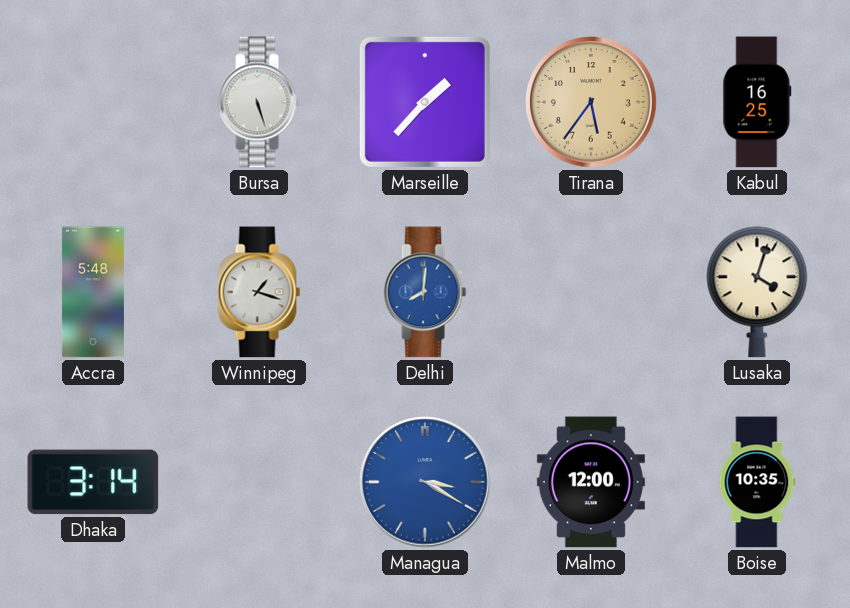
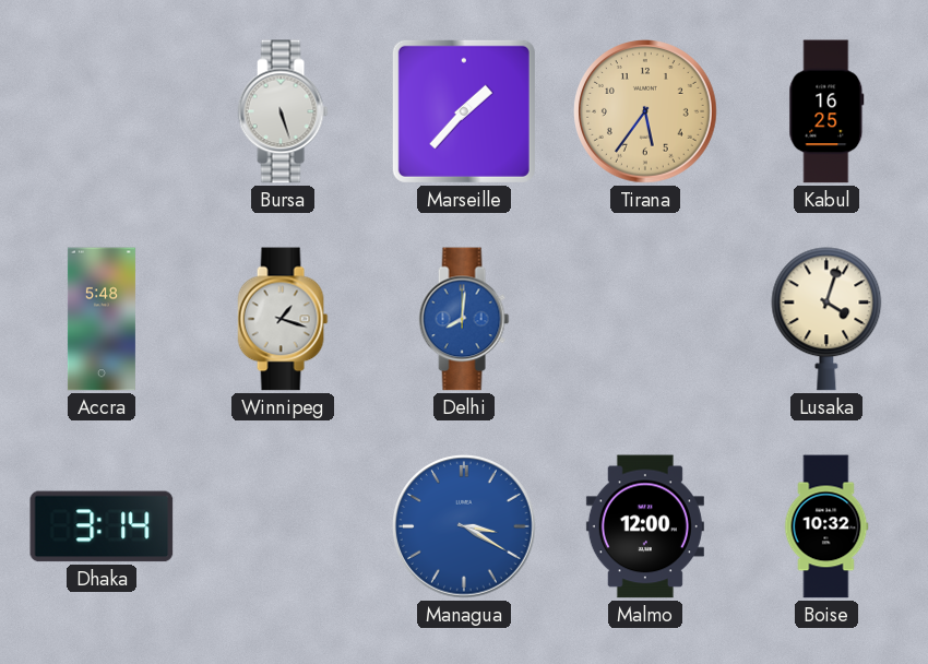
Boise: 10:35 -> 10:32
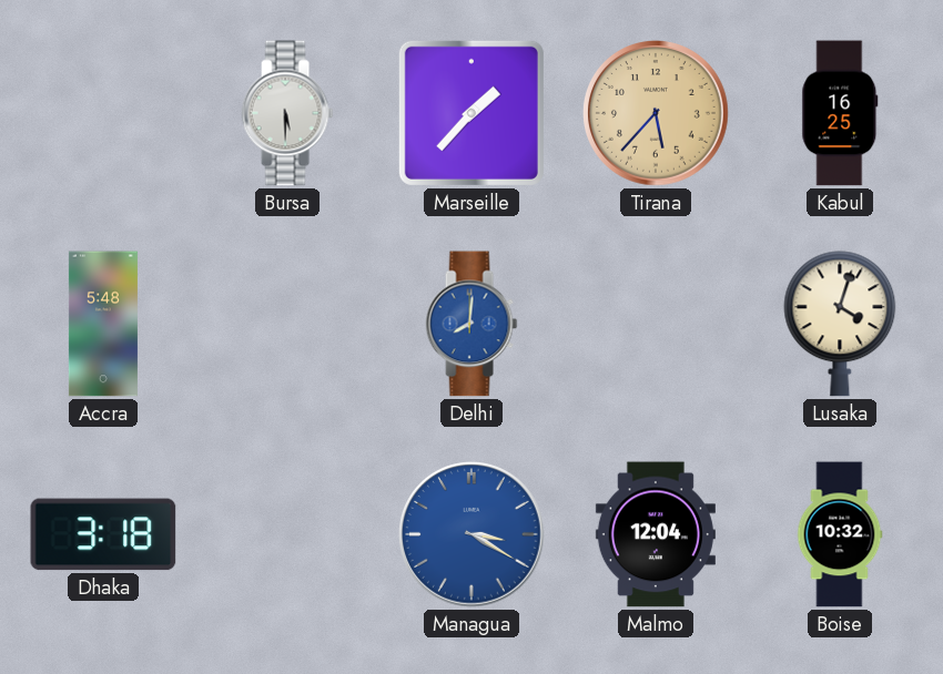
Bursa: 5:27 -> 5:30
Tirana: 5:36 -> 5:37
Winnipeg: 1:18 -> none
Dhaka: 3:14 -> 3:18
Malmo: 12:00 -> 12:04
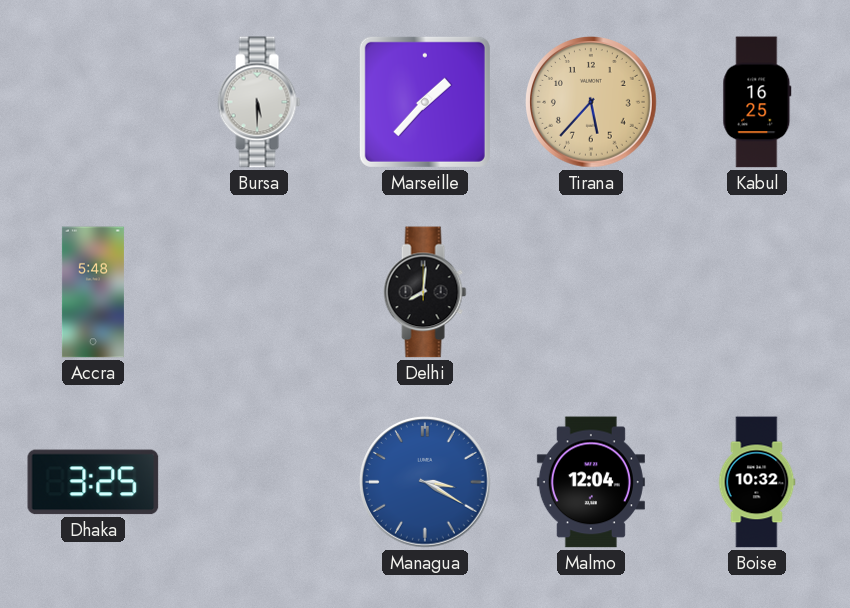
Delhi dial: blue -> black
Lusaka: 4:03 -> none
Dhaka: 3:18 -> 3:25
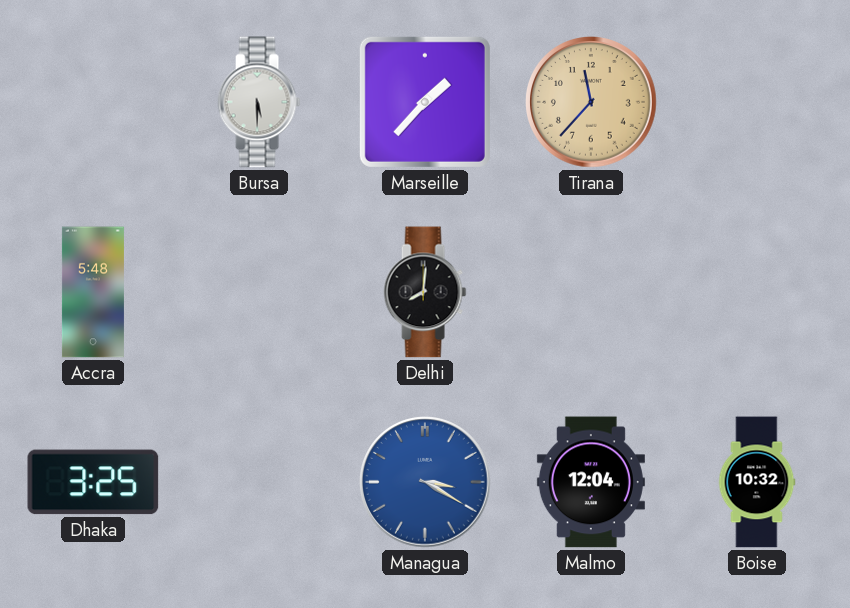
Tirana: 5:37 -> 11:37
Kabul: 16:25 -> none
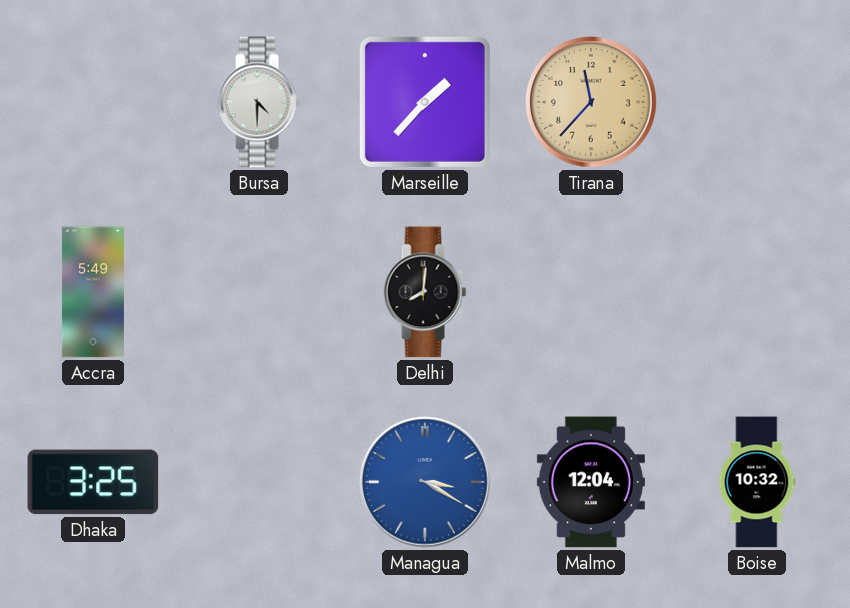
Bursa: 5:30 -> 4:30
Accra: 5:48 -> 5:49
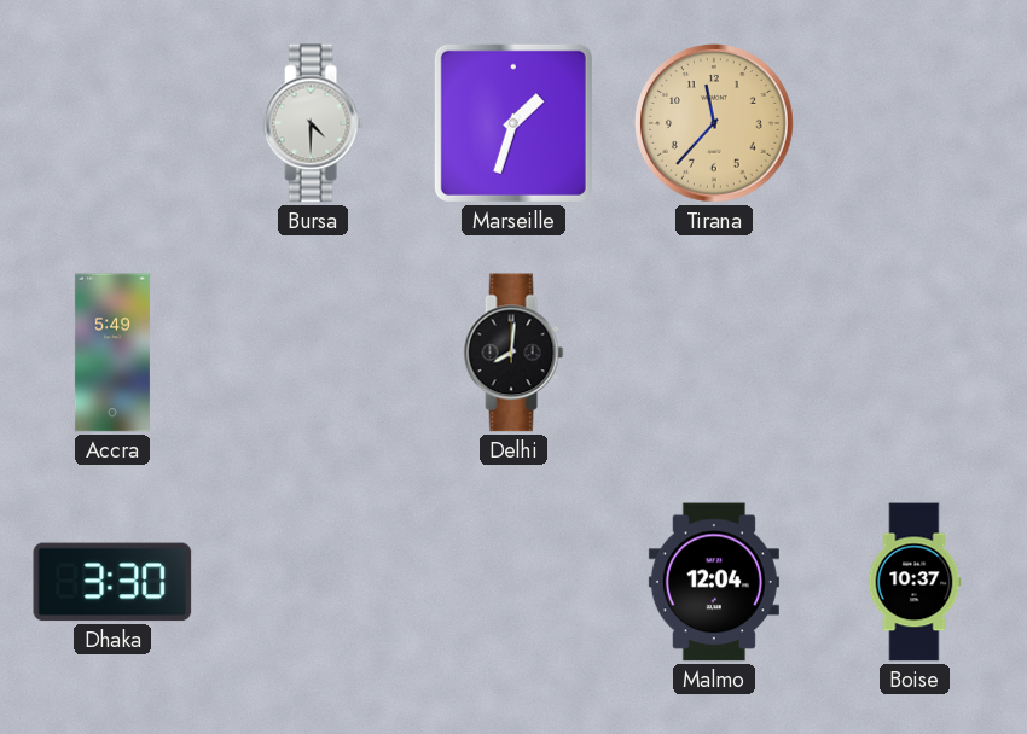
Marseille: 1:37 -> 1:33
Dhaka: 3:25 -> 3:30
Managua: 3:20 -> none
Boise: 10:32 -> 10:37
